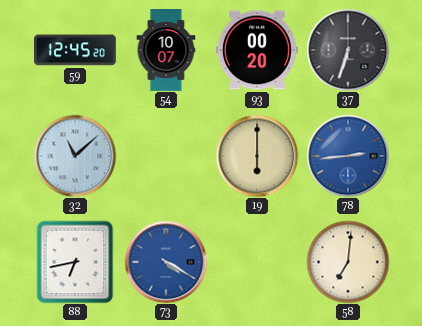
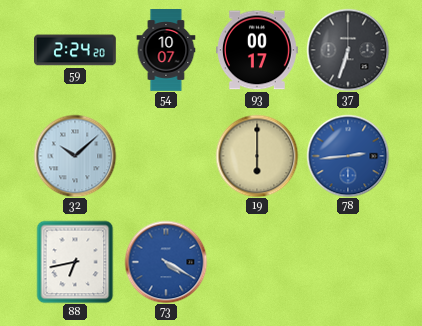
59: 12:45 -> 2:24
93: 00:20 -> 00:17
32: 11:08 -> 10:08
58: 7:01 -> none
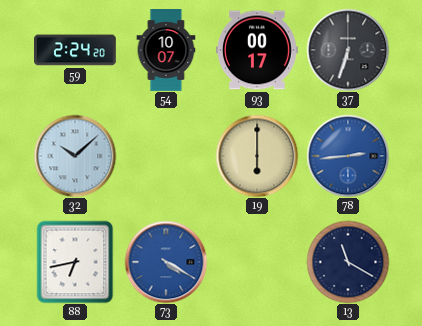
13: none -> 11:20
